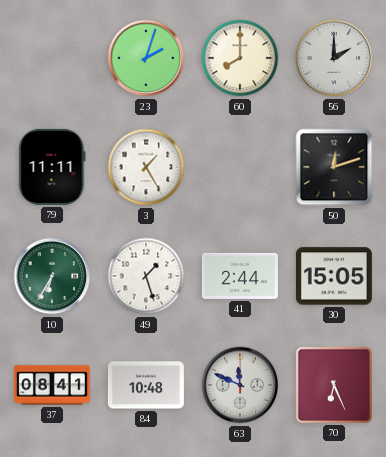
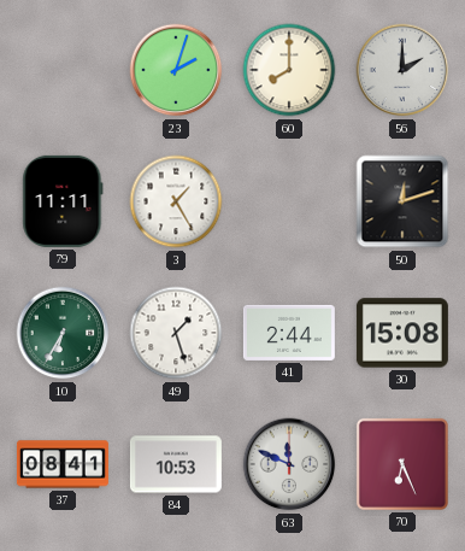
30: 15:05 -> 15:08
84: 10:48 -> 10:53
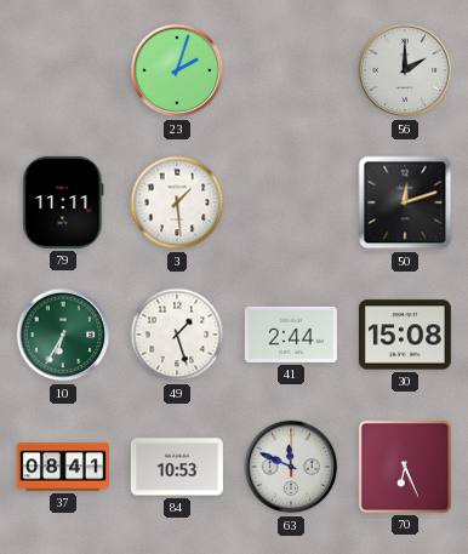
60: 8:00 -> none
3: 1:25 -> 1:29
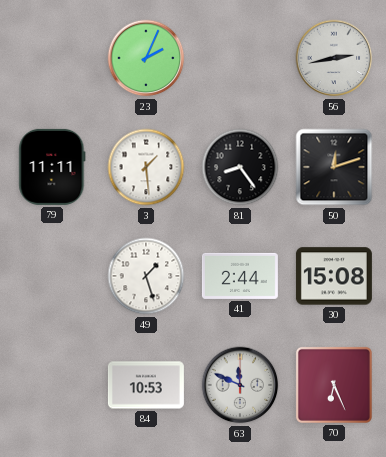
23: 2:03 -> 2:04
56: 2:00 -> 2:43
81: none -> 8:24
10: 6:35 -> none
37: 08:41 -> none
